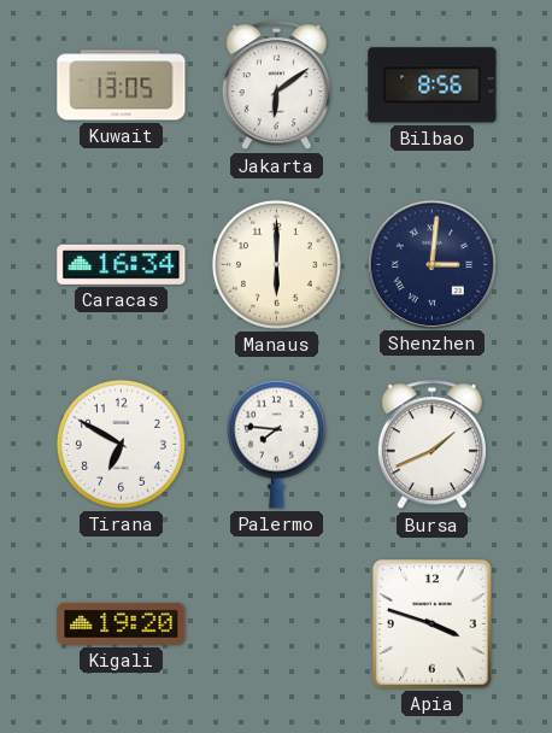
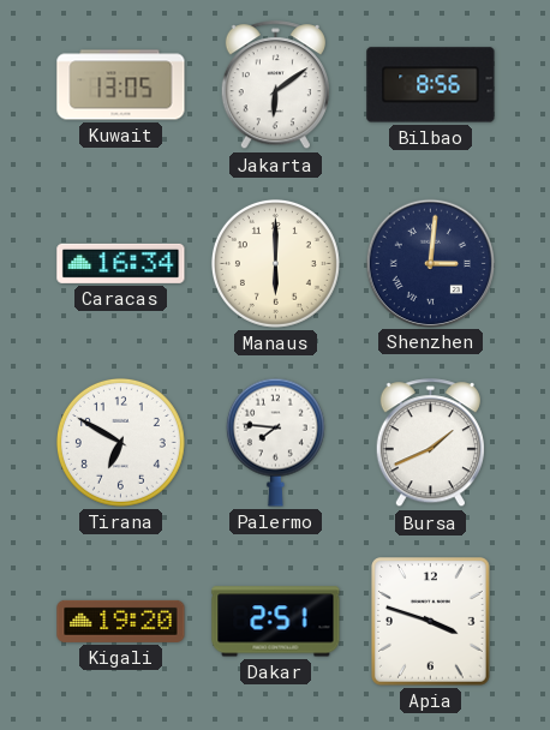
Dakar: none -> 2:51
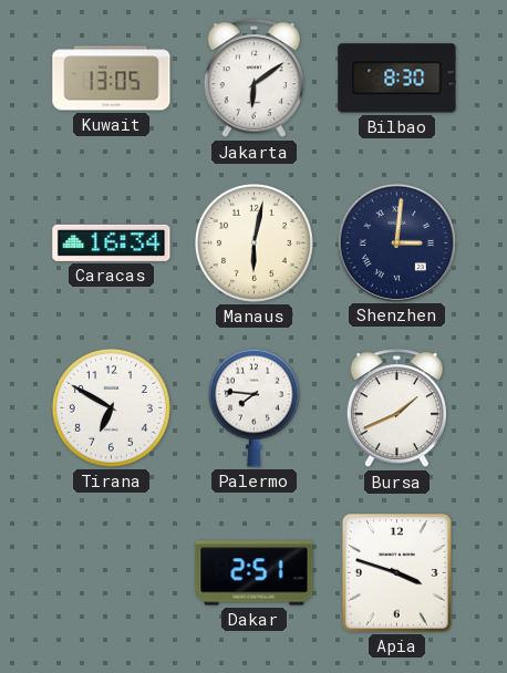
Bilbao: 8:56 -> 8:30
Manaus: 6:00 -> 6:02
Kigali: 19:20 -> none
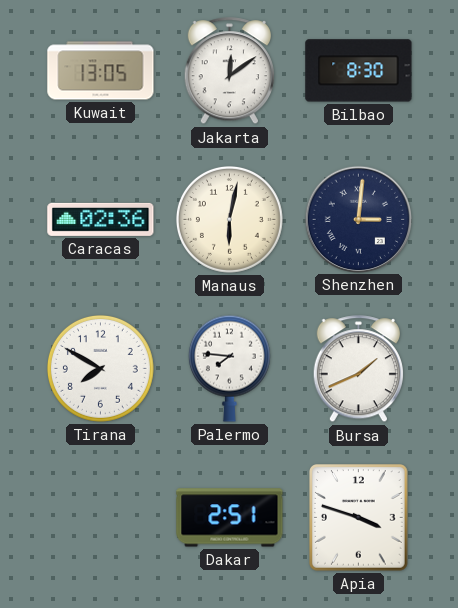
Jakarta: 6:09 -> 12:09
Caracas: 16:34 -> 02:36
Tirana: 6:50 -> 7:50
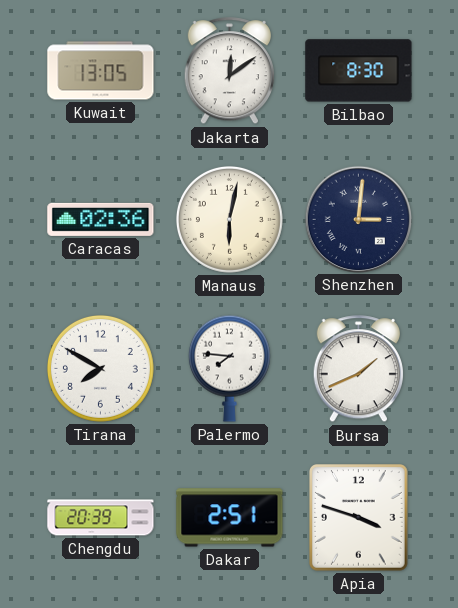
Chengdu: none -> 20:39
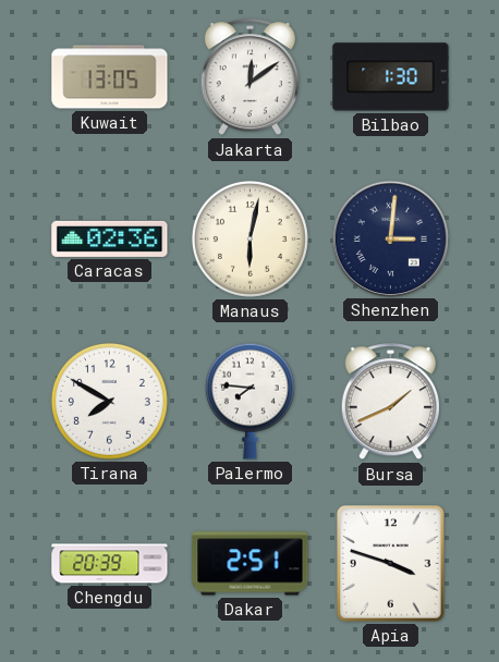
Bilbao: 8:30 -> 1:30
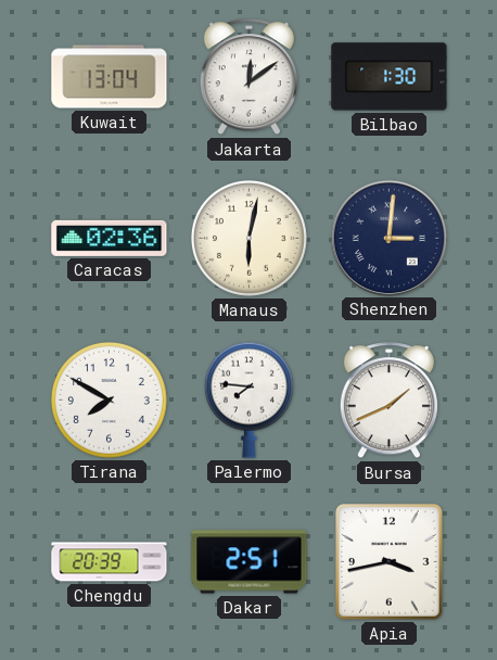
Kuwait: 13:05 -> 13:04
Apia: 3:48 -> 3:43
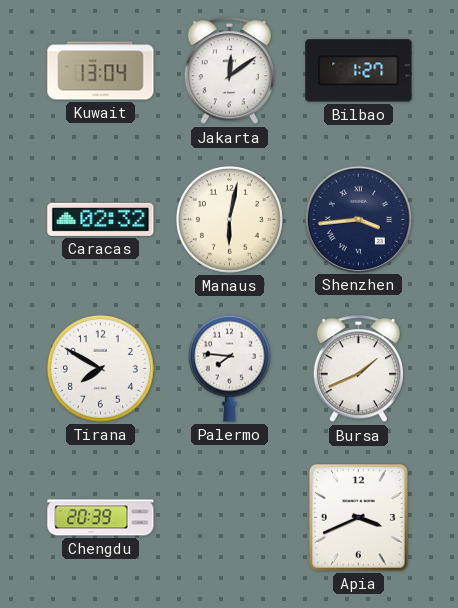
Bilbao: 1:30 -> 1:27
Caracas: 02:36 -> 02:32
Shenzhen: 3:01 -> 3:44
Dakar: 2:51 -> none
Apia: 3:43 -> 3:41
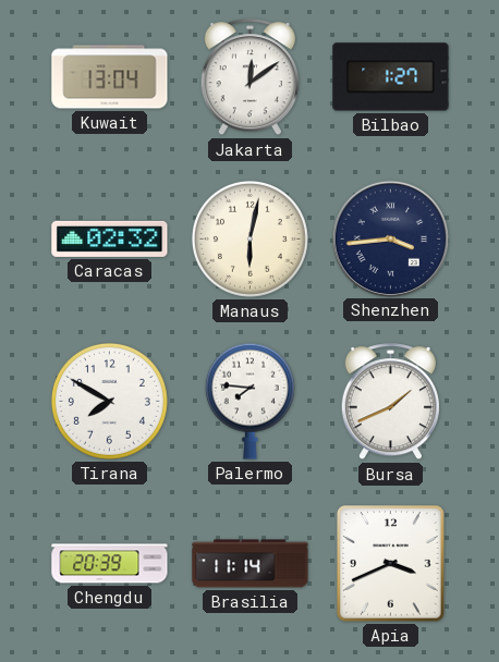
Brasilia: none -> 11:14
